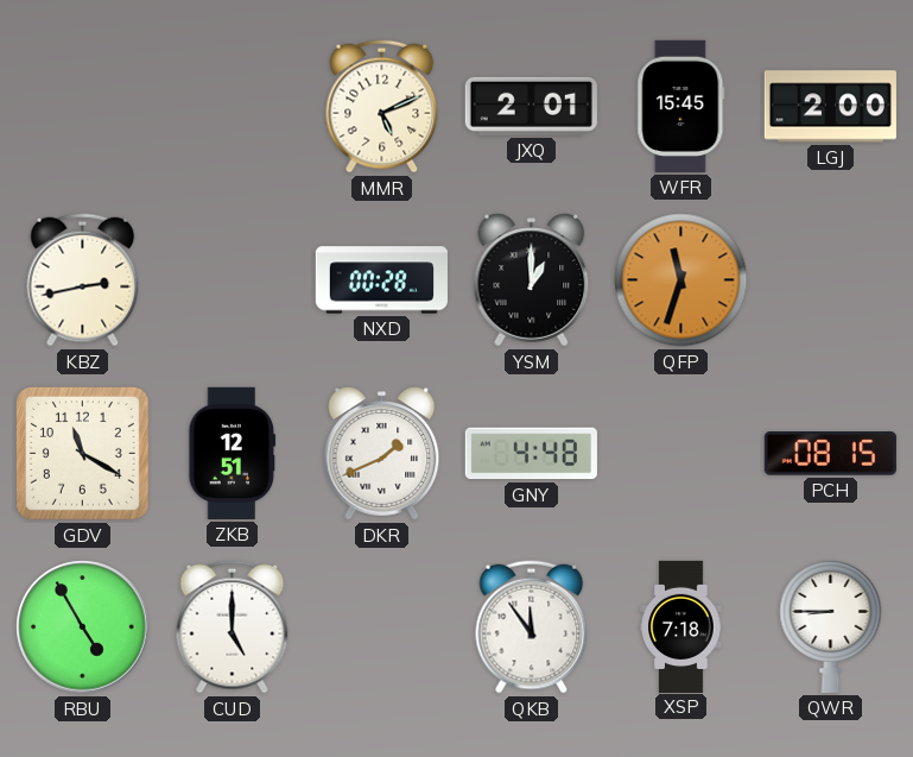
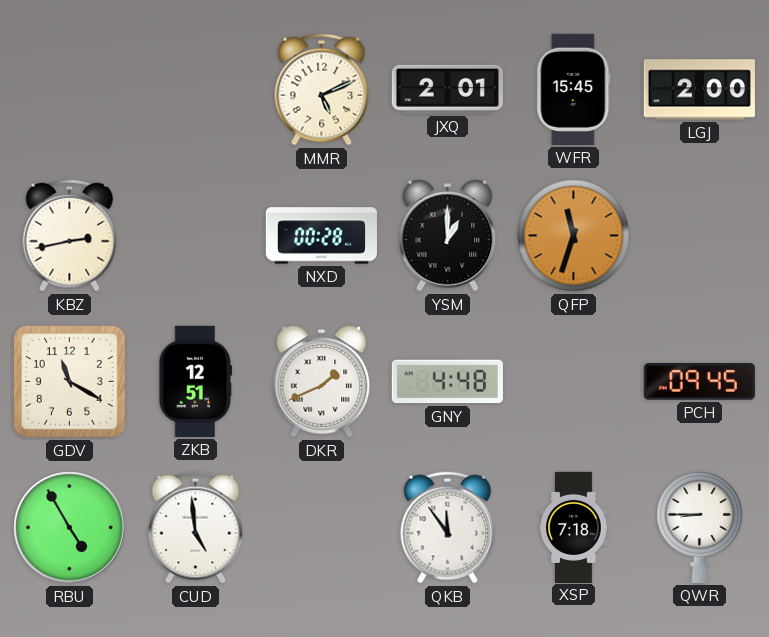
PCH: 08:15 -> 09:45
CUD: 5:00 -> 4:59
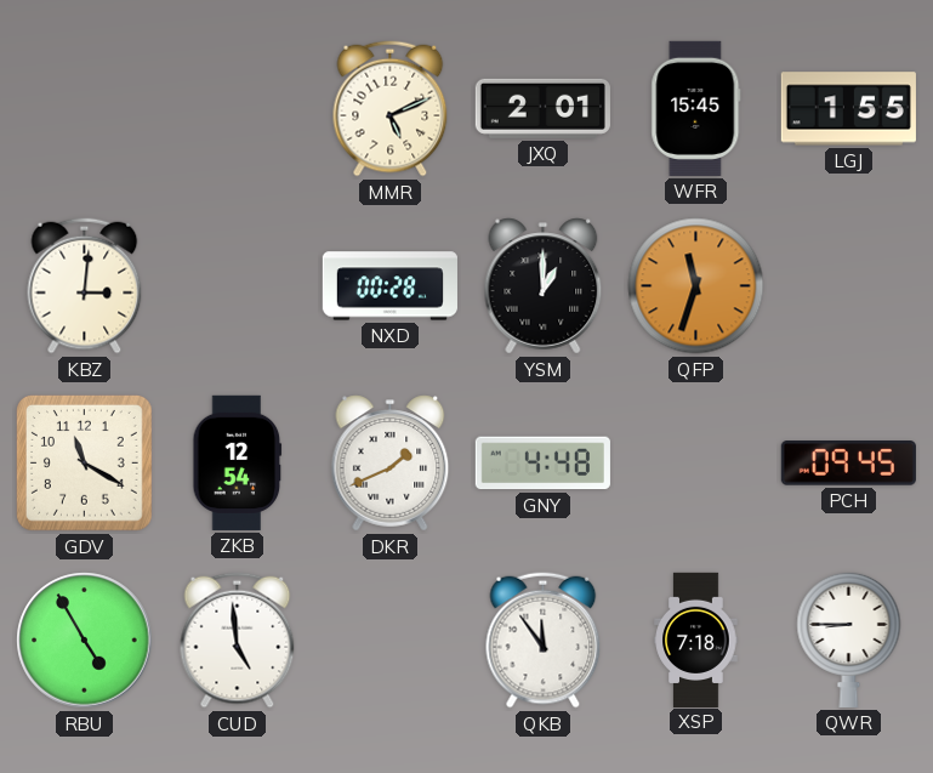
LGJ: 2:00 -> 1:55
KBZ: 2:43 -> 3:01
ZKB: 12:51 -> 12:54
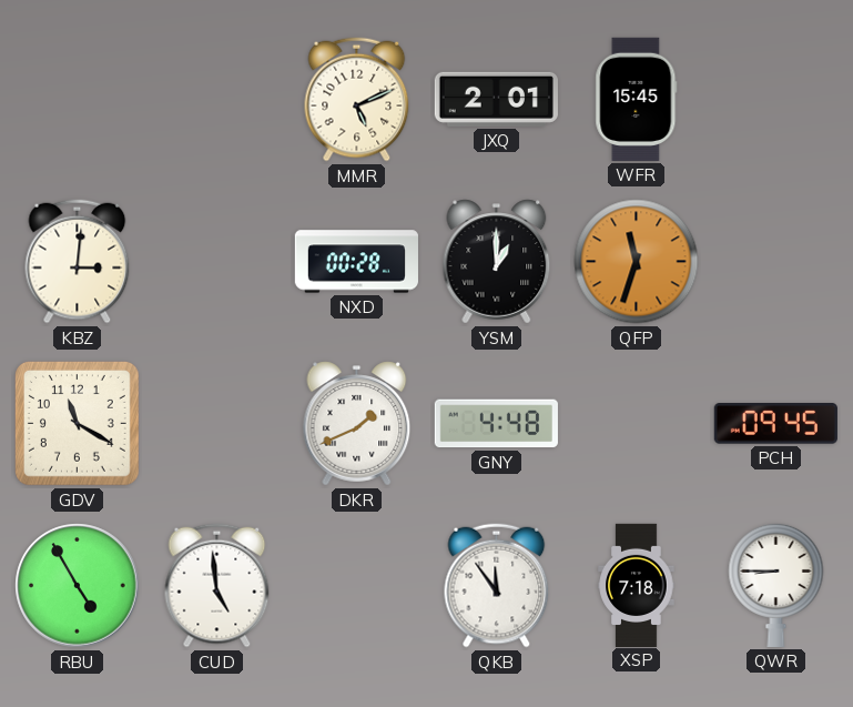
LGJ: 1:55 -> none
ZKB: 12:54 -> none
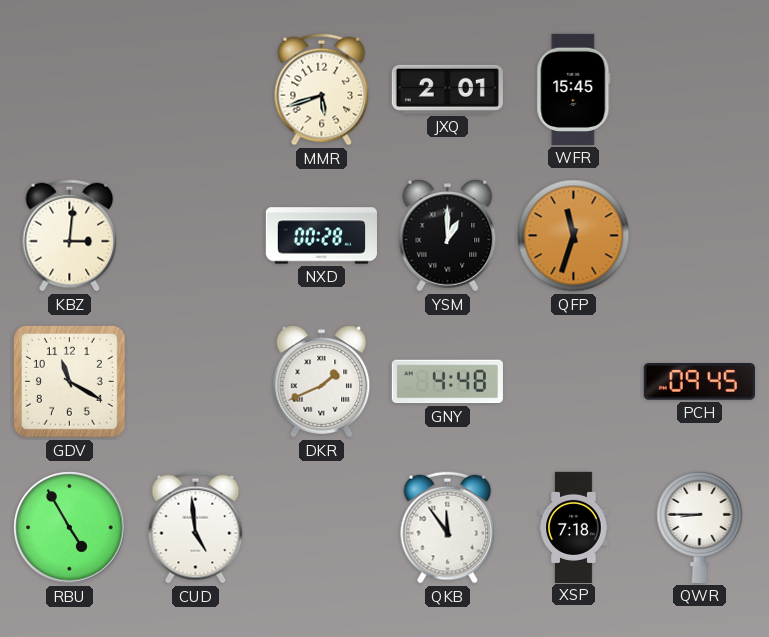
MMR: 5:11 -> 5:42
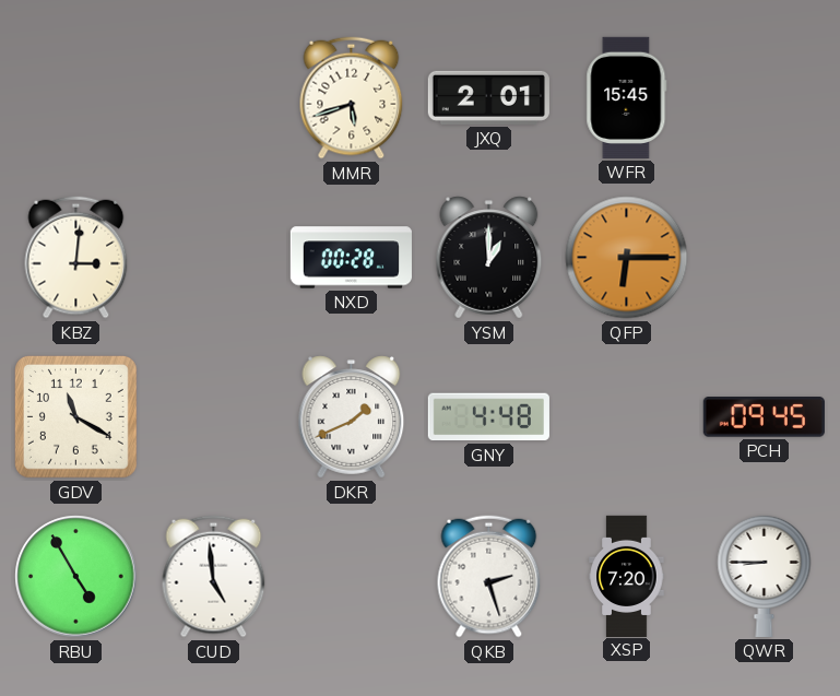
QFP: 11:33 -> 6:15
QKB: 11:54 -> 2:27
XSP: 7:18 -> 7:20
